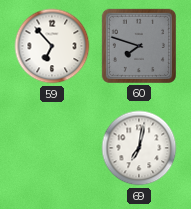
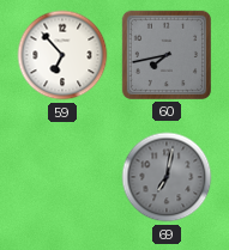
60: 7:48 -> 7:43
69 dial: white -> grey
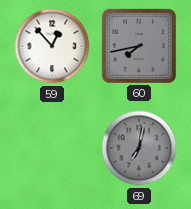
59: 6:53 -> 12:53
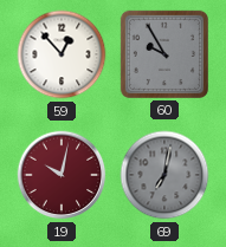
60: 7:43 -> 9:55
19: none -> 10:02
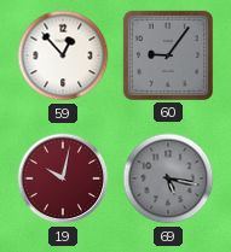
60: 9:55 -> 9:06
69: 7:02 -> 5:17
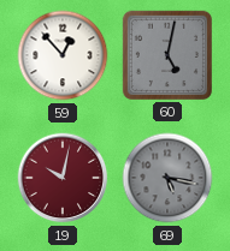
60: 9:06 -> 5:02
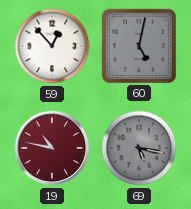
19: 10:02 -> 10:47
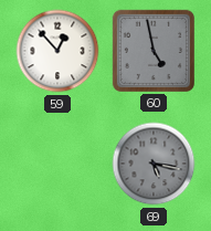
60: 5:02 -> 4:58
19: 10:47 -> none
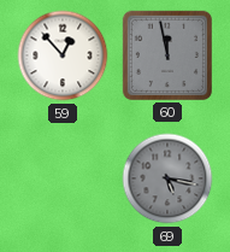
60: 4:58 -> 11:58
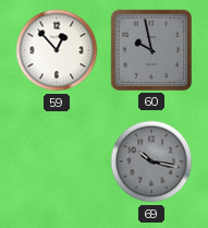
60: 11:58 -> 9:58
69: 5:17 -> 10:17
